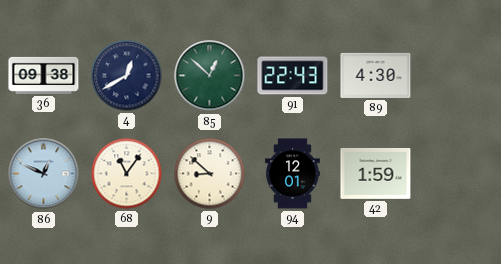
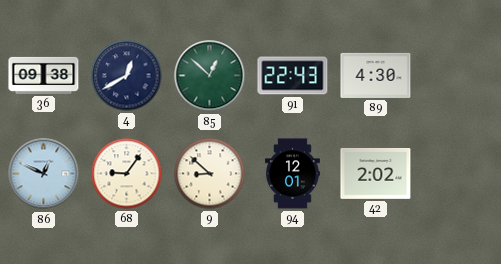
68: 11:06 -> 9:06
42: 1:59 -> 2:02
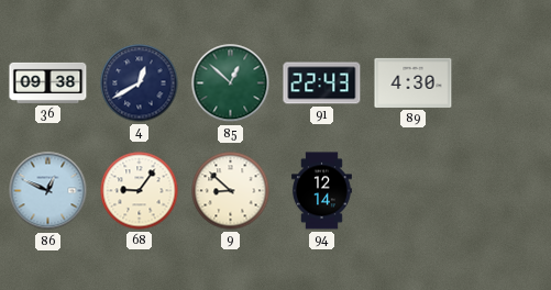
94: 12:01 -> 12:14
42: 2:02 -> none
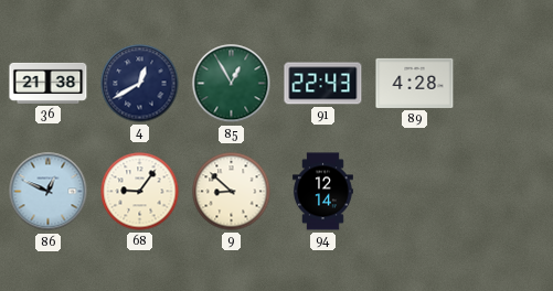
36: 09:38 -> 21:38
85: 12:52 -> 12:55
89: 4:30 -> 4:28
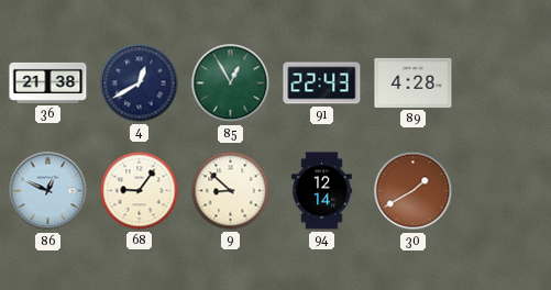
30: none -> 1:40
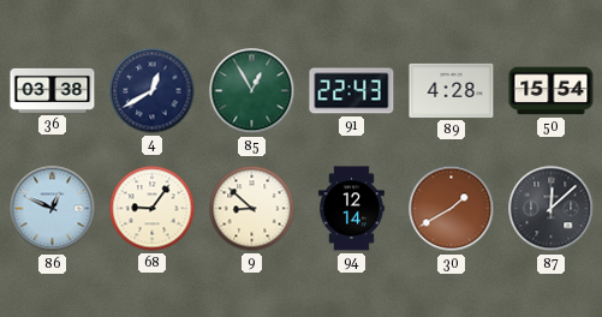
36: 21:38 -> 03:38
50: none -> 15:54
87: none -> 12:08
